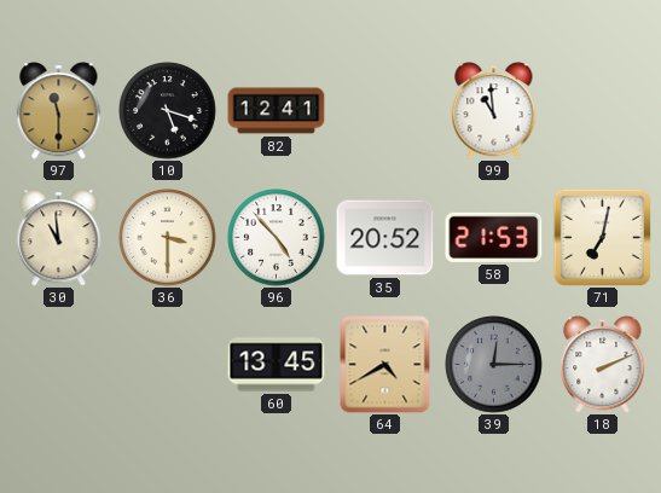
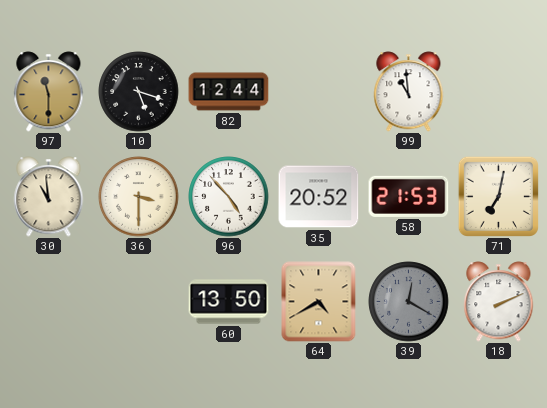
82: 12:41 -> 12:44
60: 13:45 -> 13:50
39: 12:15 -> 12:20
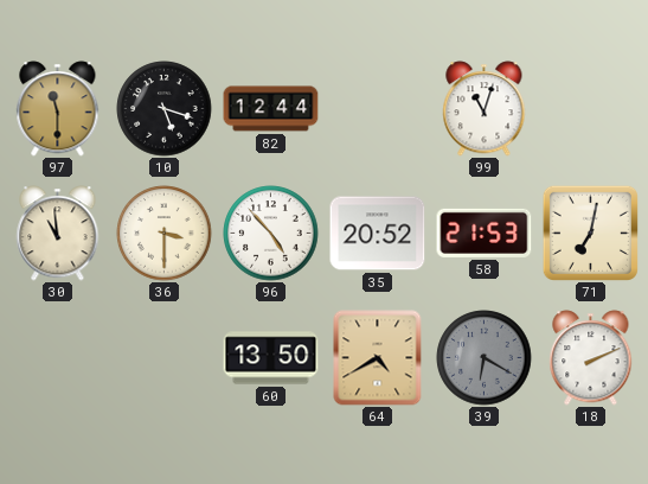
99: 10:59 -> 11:03
39: 12:20 -> 6:20
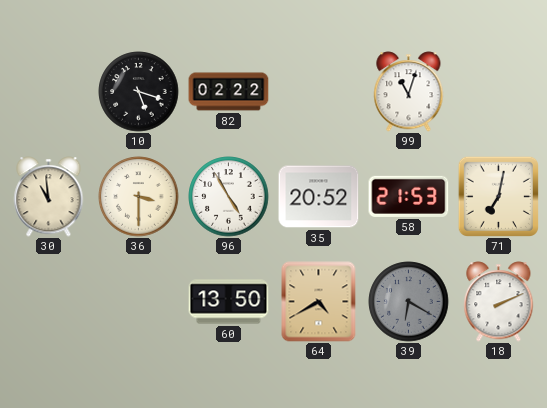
97: 11:30 -> none
82: 12:44 -> 02:22
96: 4:53 -> 4:55
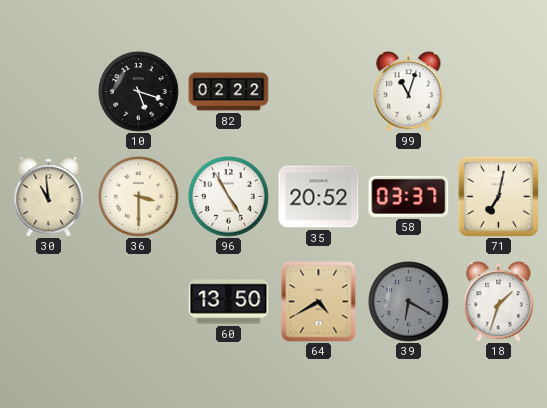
58: 21:53 -> 03:37
18: 2:11 -> 1:33
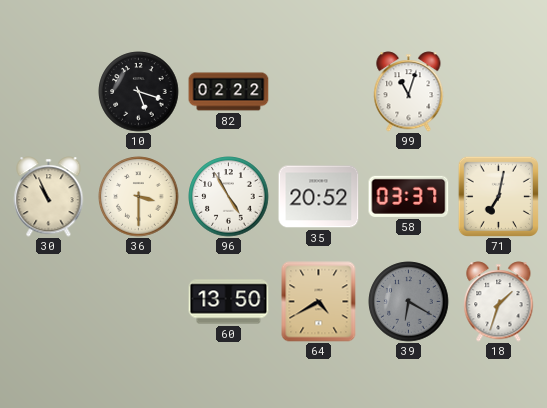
30: 10:59 -> 10:56
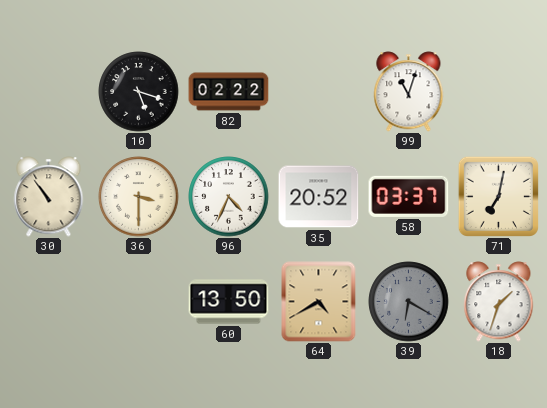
30: 10:56 -> 10:54
96: 4:55 -> 4:34
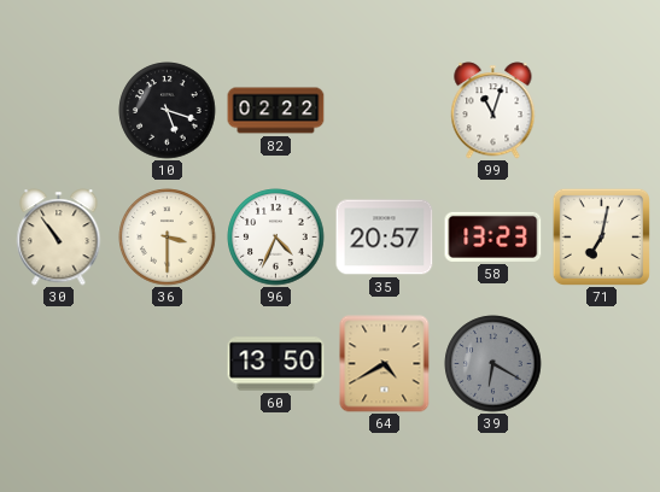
35: 20:52 -> 20:57
58: 03:37 -> 13:23
18: 1:33 -> none
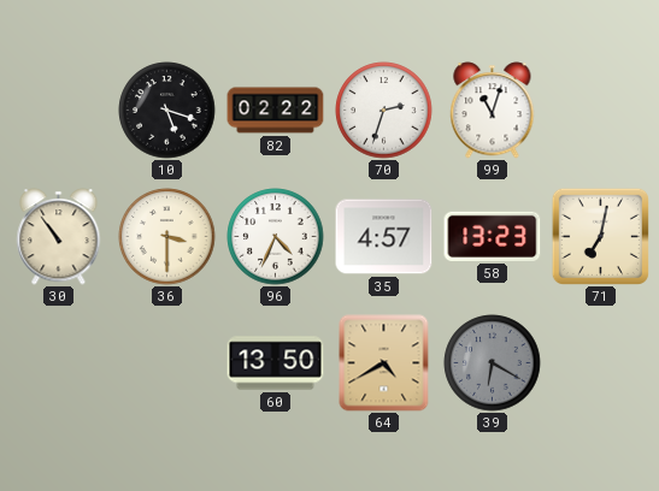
70: none -> 2:33
35: 20:57 -> 4:57
